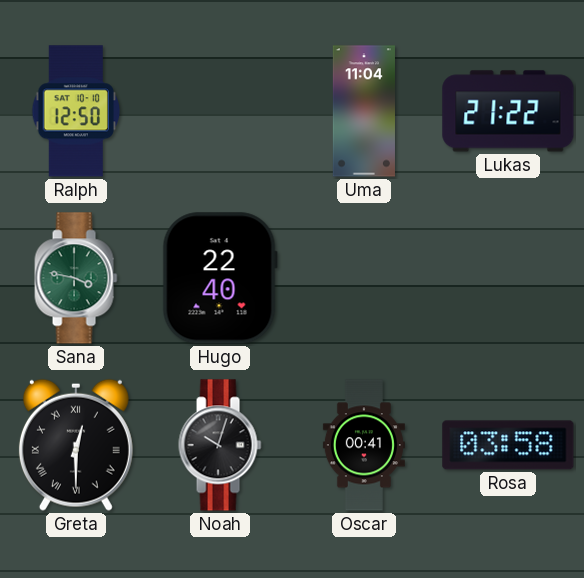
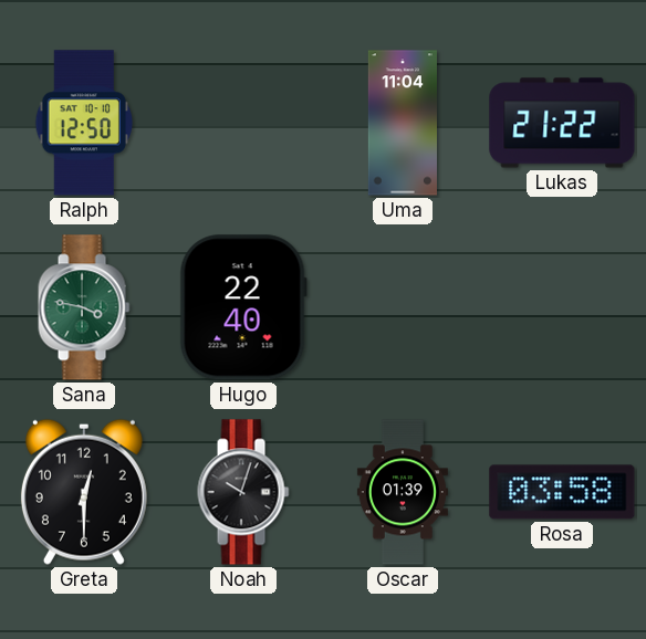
Greta numerals: Roman -> Arabic
Oscar: 00:41 -> 01:39
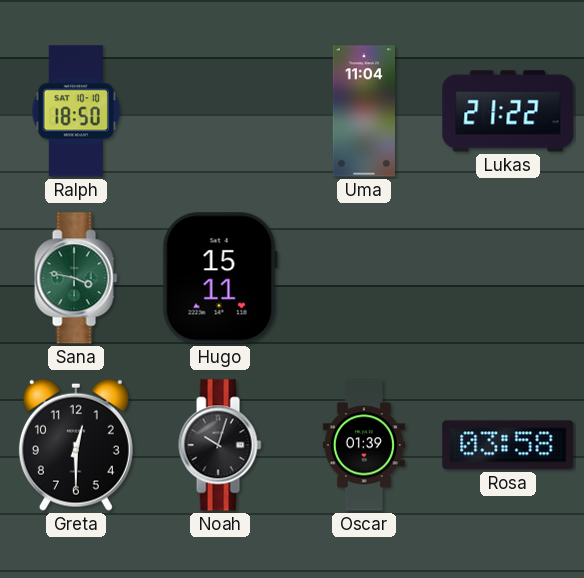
Ralph: 12:50 -> 18:50
Hugo: 22:40 -> 15:11
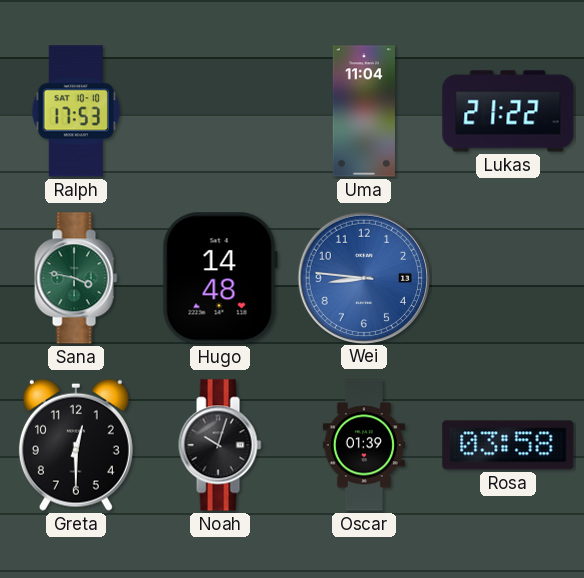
Ralph: 18:50 -> 17:53
Hugo: 15:11 -> 14:48
Wei: none -> 8:46
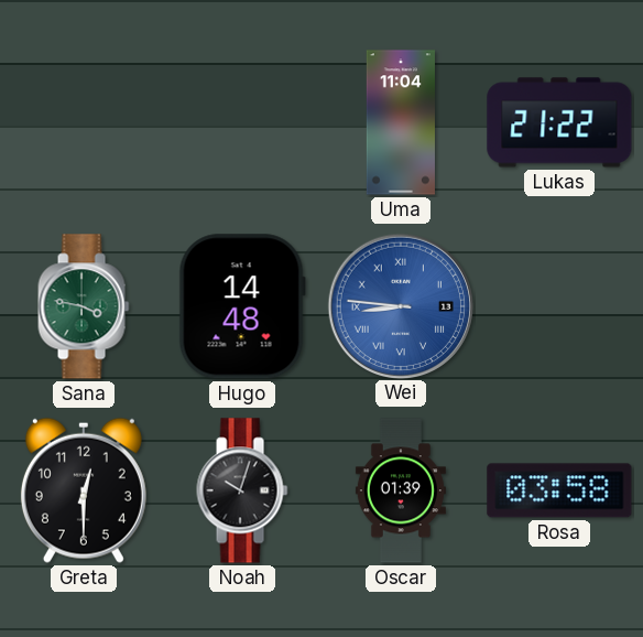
Ralph: 17:53 -> none
Wei numerals: Arabic -> Roman
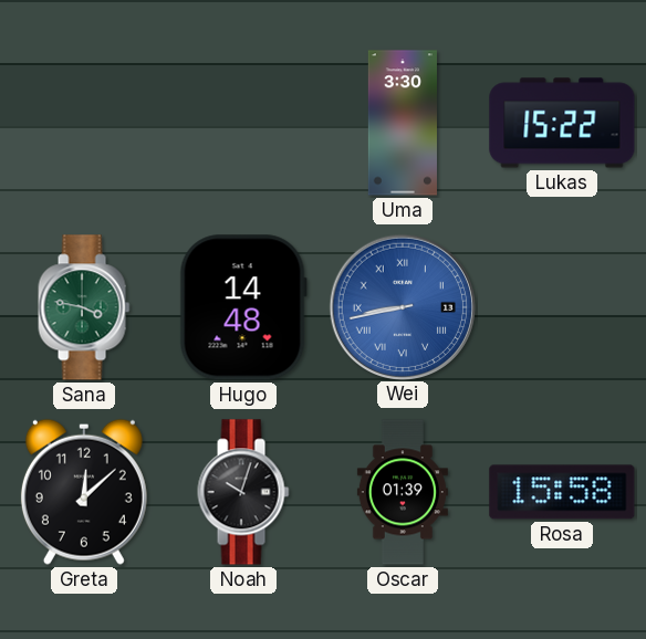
Uma: 11:04 -> 3:30
Lukas: 21:22 -> 15:22
Wei: 8:46 -> 8:43
Greta: 12:30 -> 12:08
Rosa: 03:58 -> 15:58
